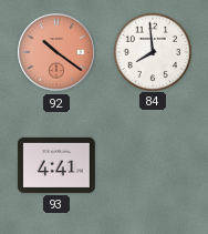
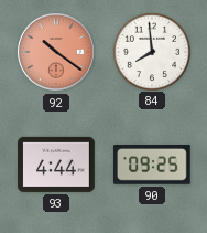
93: 4:41 -> 4:44
90: none -> 09:25
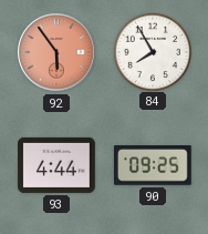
92: 10:21 -> 5:54
84: 7:59 -> 7:55
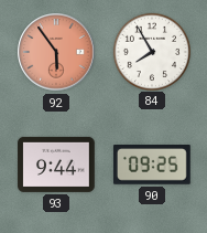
93: 4:44 -> 9:44
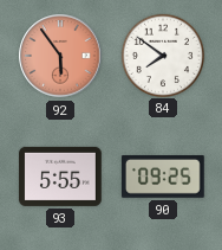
84: 7:55 -> 7:51
93: 9:44 -> 5:55
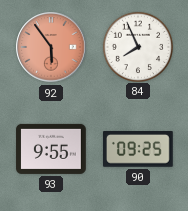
84: 7:51 -> 7:56
93: 5:55 -> 9:55
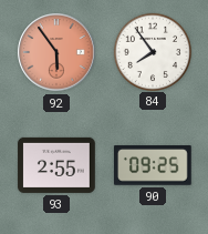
84: 7:56 -> 7:54
93: 9:55 -> 2:55
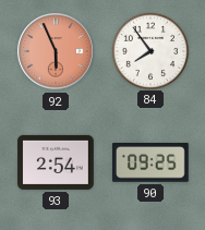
92: 5:54 -> 5:56
93: 2:55 -> 2:54
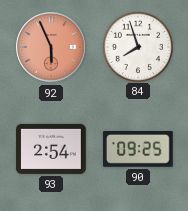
84: 7:54 -> 7:57
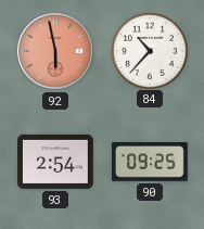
92: 5:56 -> 5:58
84: 7:57 -> 10:37
